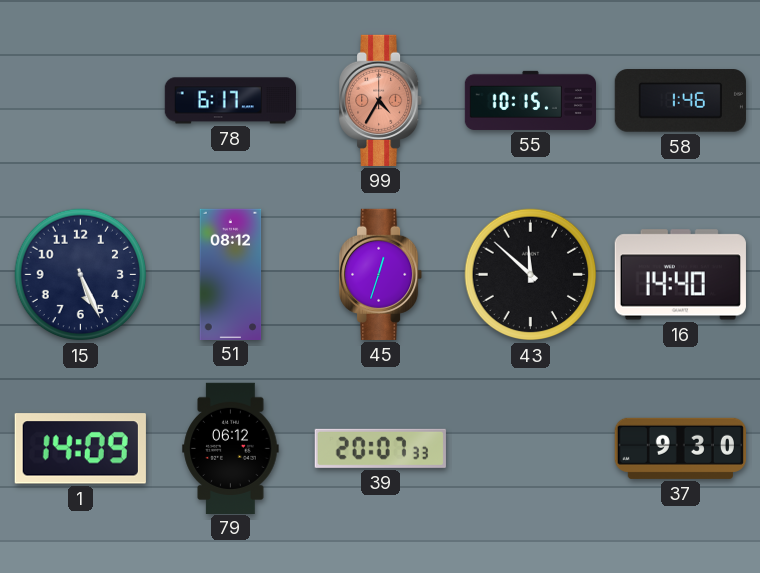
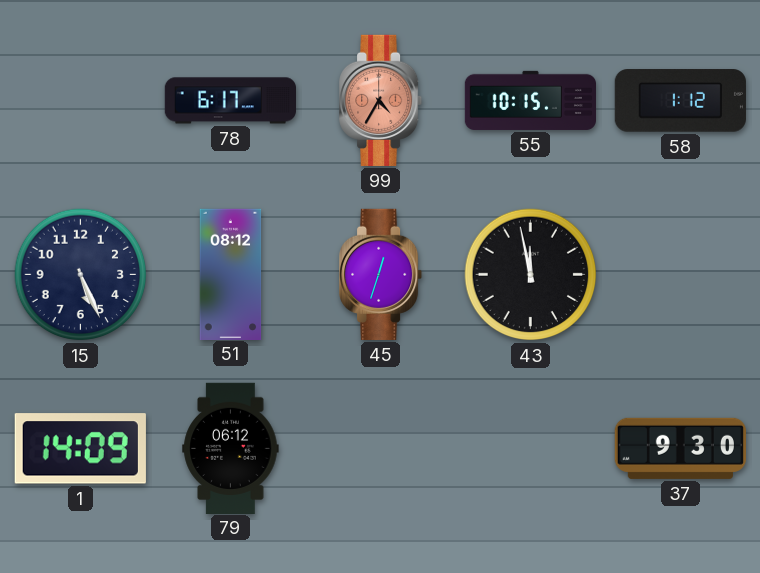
58: 1:46 -> 1:12
43: 11:52 -> 11:58
16: 14:40 -> none
39: 20:07 -> none
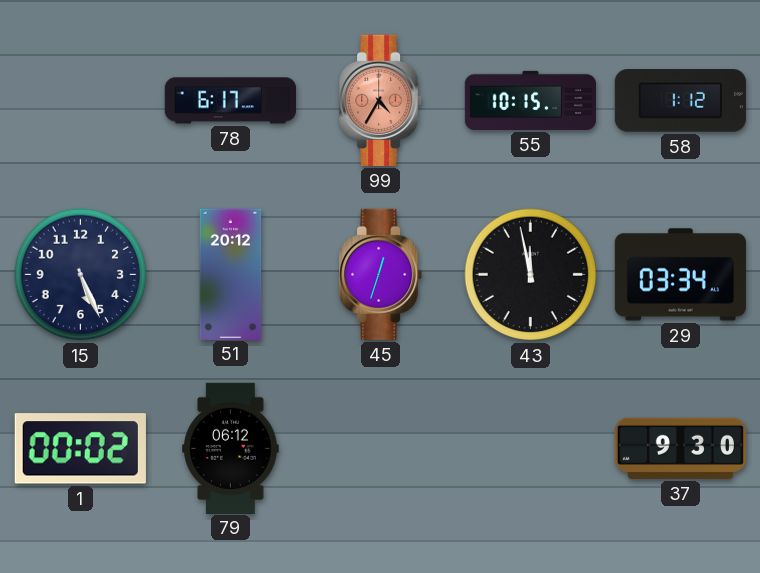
51: 08:12 -> 20:12
29: none -> 03:34
1: 14:09 -> 00:02
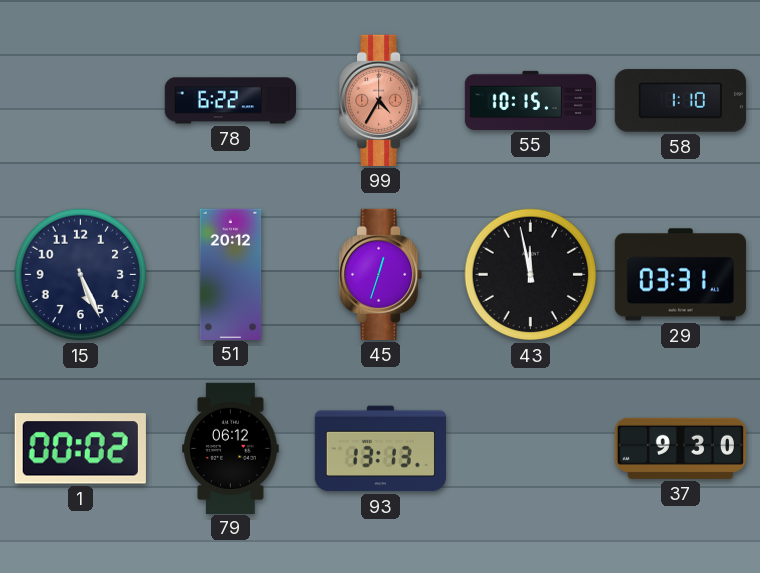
78: 6:17 -> 6:22
58: 1:12 -> 1:10
29: 03:34 -> 03:31
93: none -> 13:13
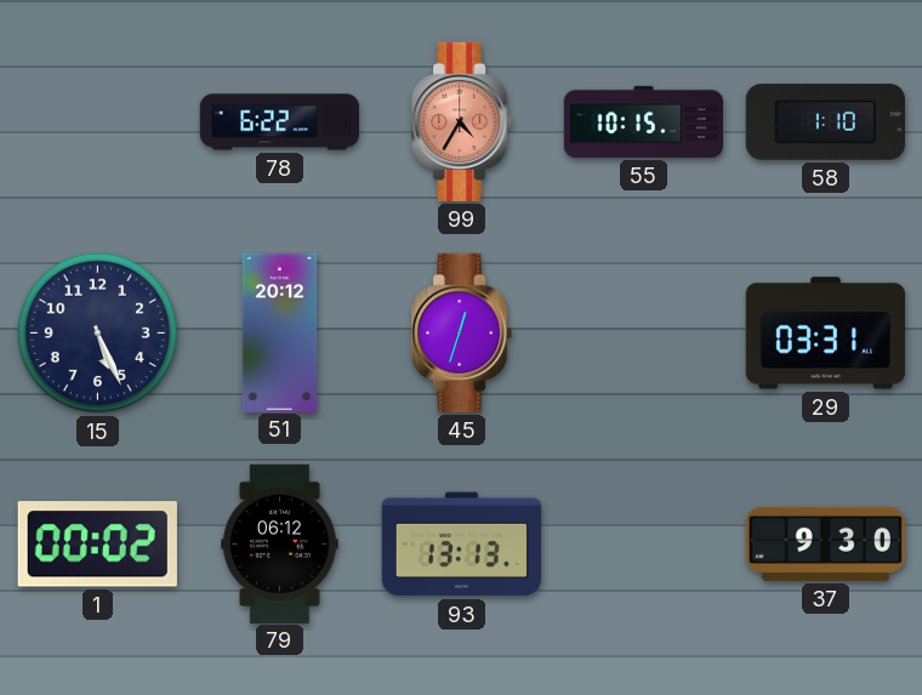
43: 11:58 -> none
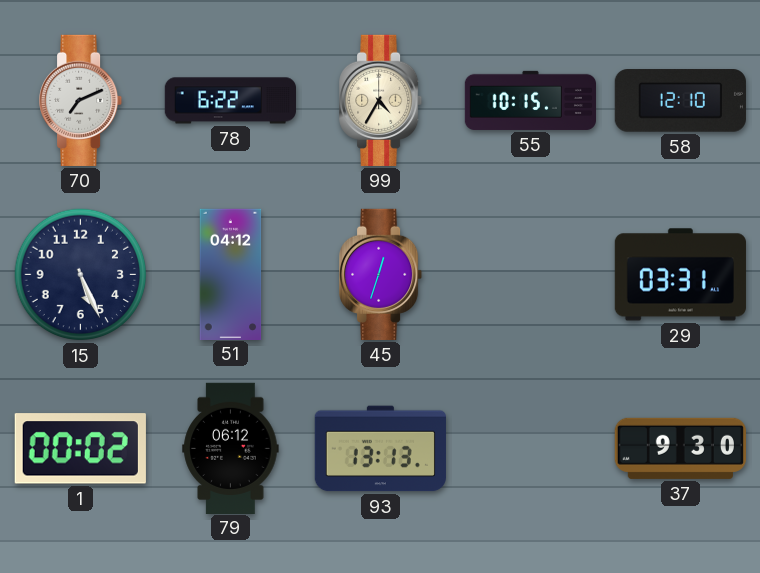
70: none -> 7:11
99 dial: salmon -> cream
58: 1:10 -> 12:10
51: 20:12 -> 04:12
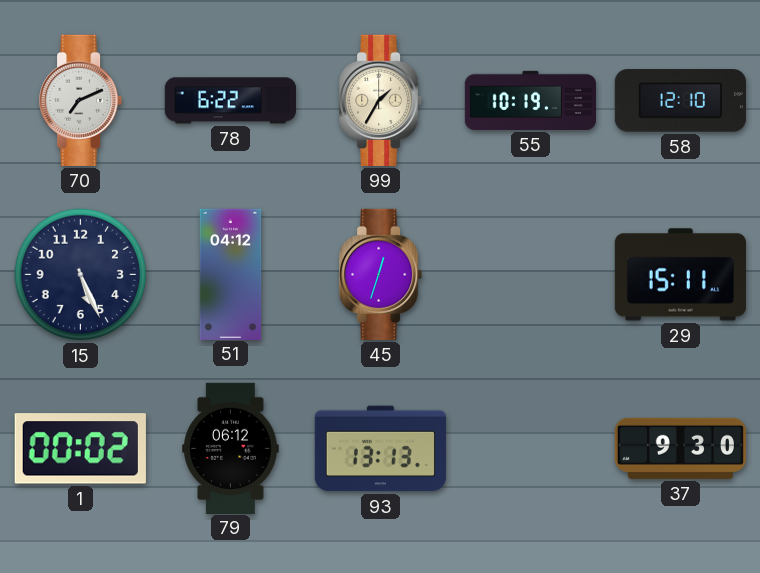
99: 4:35 -> 1:35
55: 10:15 -> 10:19
29: 03:31 -> 15:11
